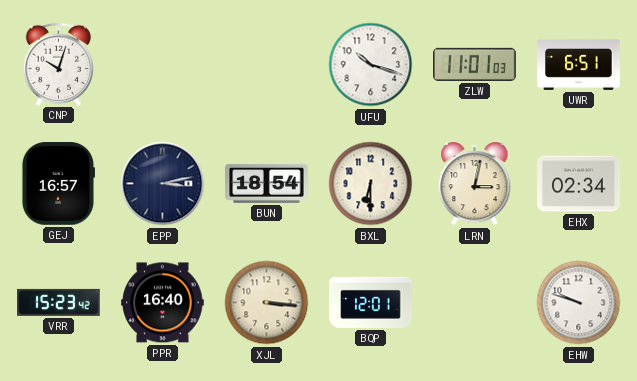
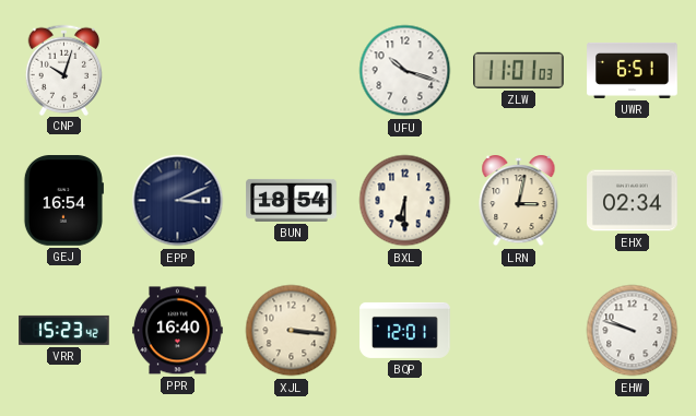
GEJ: 16:57 -> 16:54
EPP: 3:13 -> 3:11
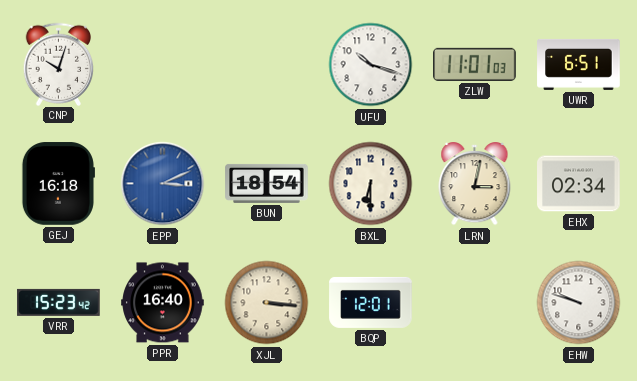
GEJ: 16:54 -> 16:18
EPP dial: navy -> blue
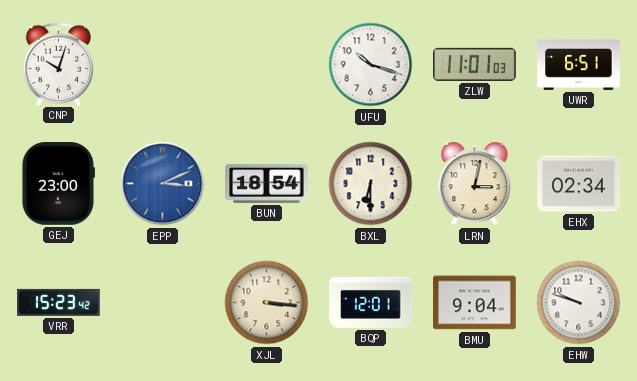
GEJ: 16:18 -> 23:00
PPR: 16:40 -> none
BMU: none -> 9:04
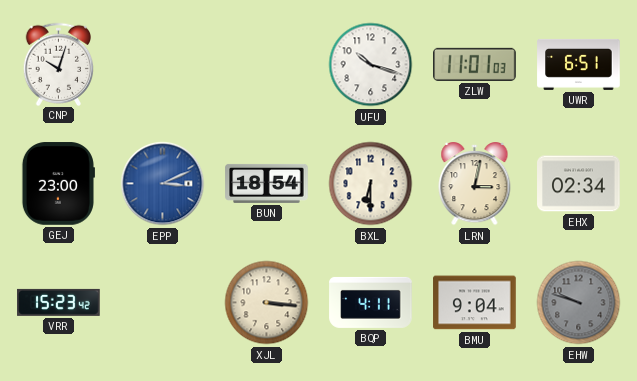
BQP: 12:01 -> 4:11
EHW dial: white -> grey
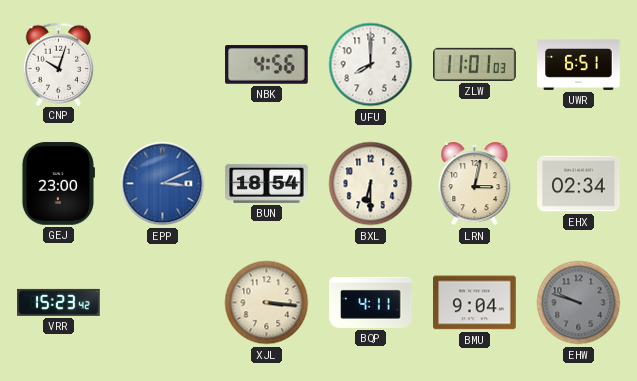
NBK: none -> 4:56
UFU: 10:18 -> 8:00
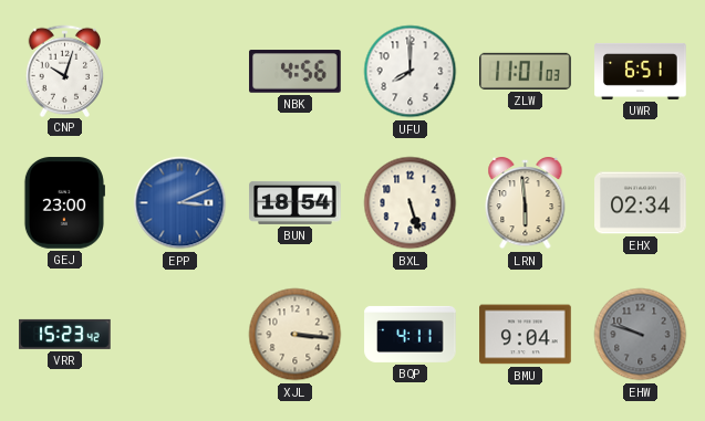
BXL: 6:30 -> 5:27
LRN: 3:02 -> 5:59
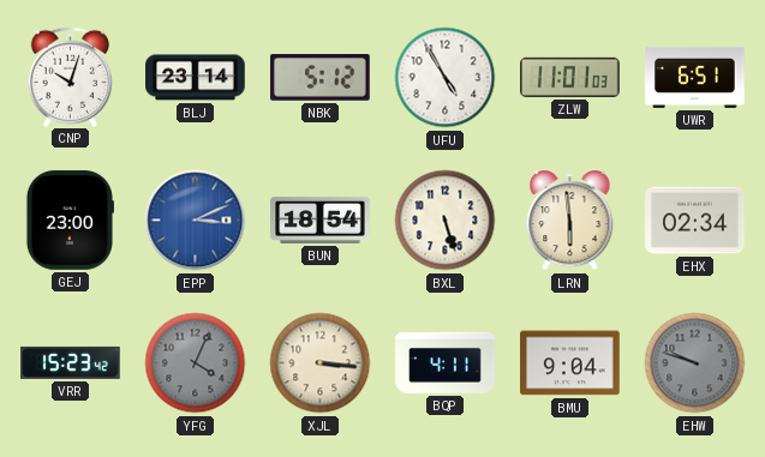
BLJ: none -> 23:14
NBK: 4:56 -> 5:12
UFU: 8:00 -> 4:55
YFG: none -> 4:04
